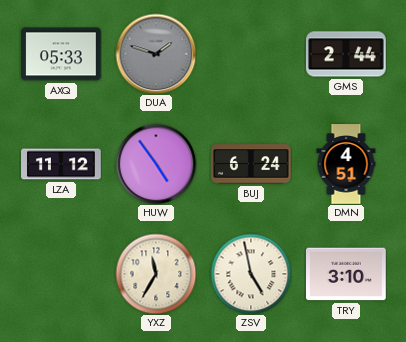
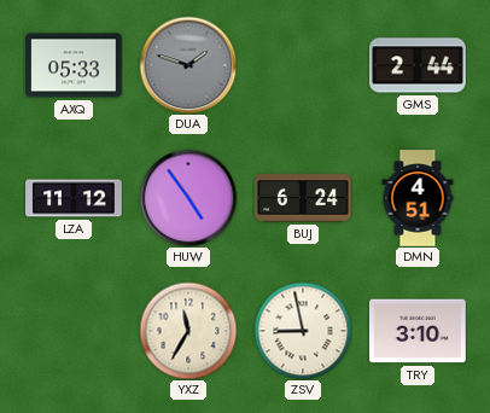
ZSV: 4:58 -> 8:58
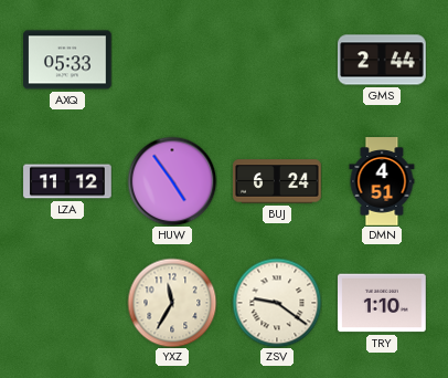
DUA: 1:48 -> none
ZSV: 8:58 -> 9:21
TRY: 3:10 -> 1:10
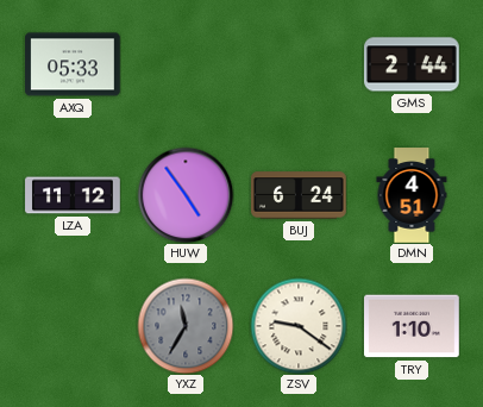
YXZ dial: cream -> grey
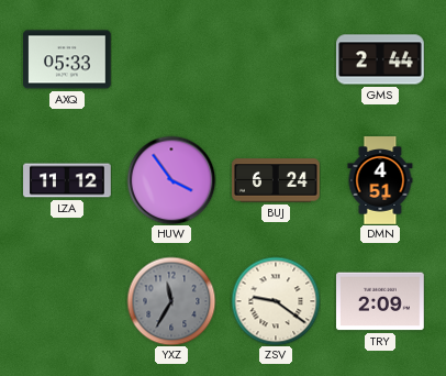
HUW: 4:54 -> 3:54
TRY: 1:10 -> 2:09
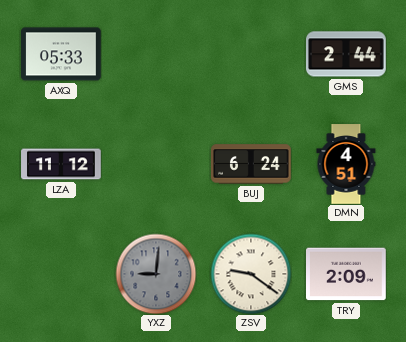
HUW: 3:54 -> none
YXZ: 11:35 -> 9:01
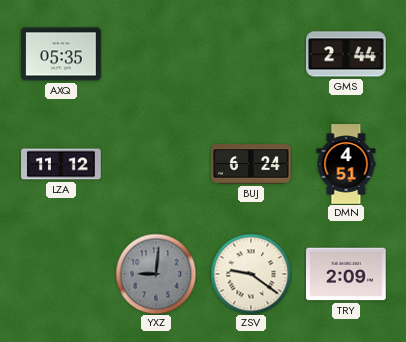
AXQ: 05:33 -> 05:35
